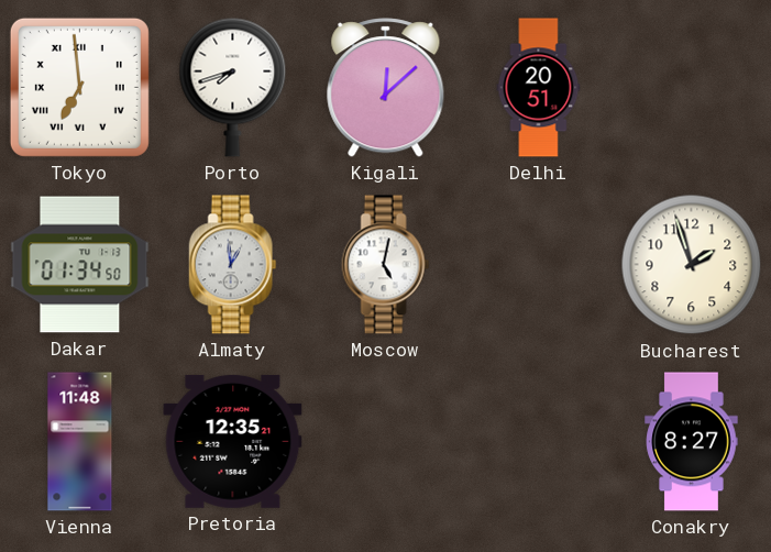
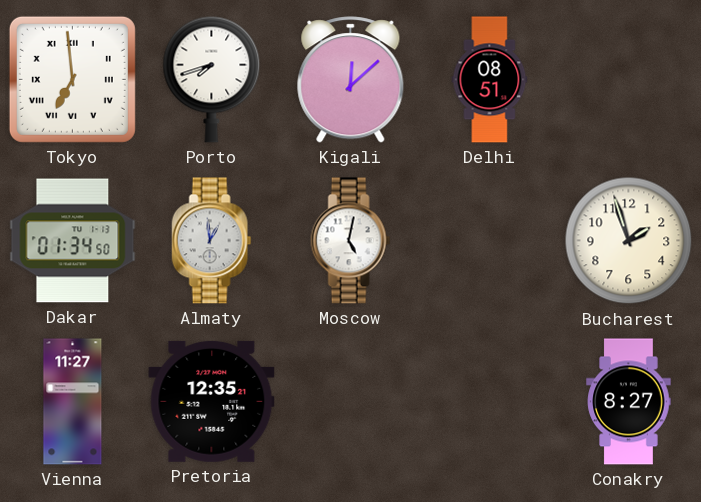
Delhi: 20:51 -> 08:51
Vienna: 11:48 -> 11:27
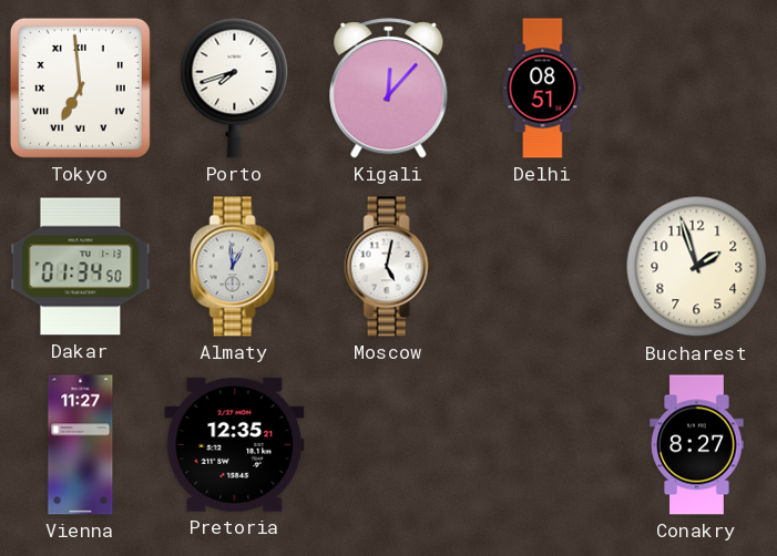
Kigali: 12:08 -> 12:07
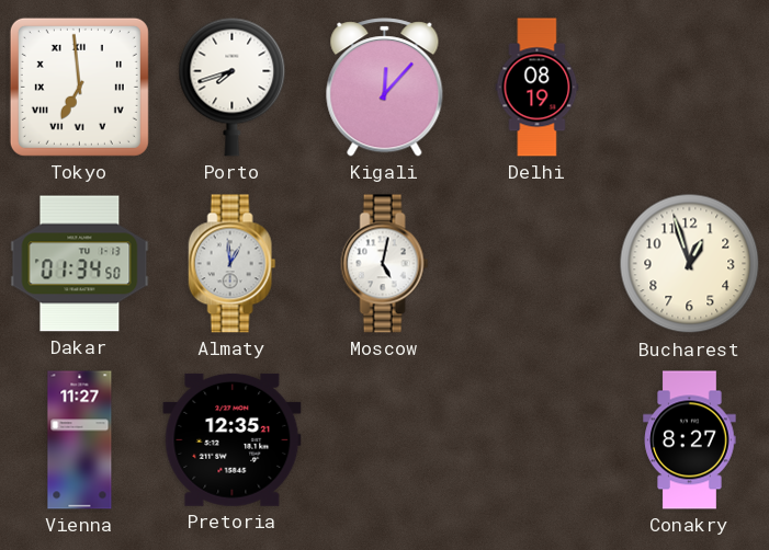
Delhi: 08:51 -> 08:19
Bucharest: 1:57 -> 12:57
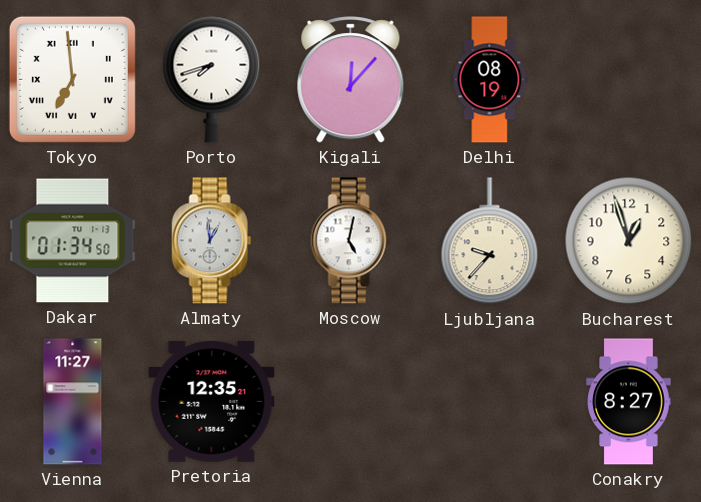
Ljubljana: none -> 9:37
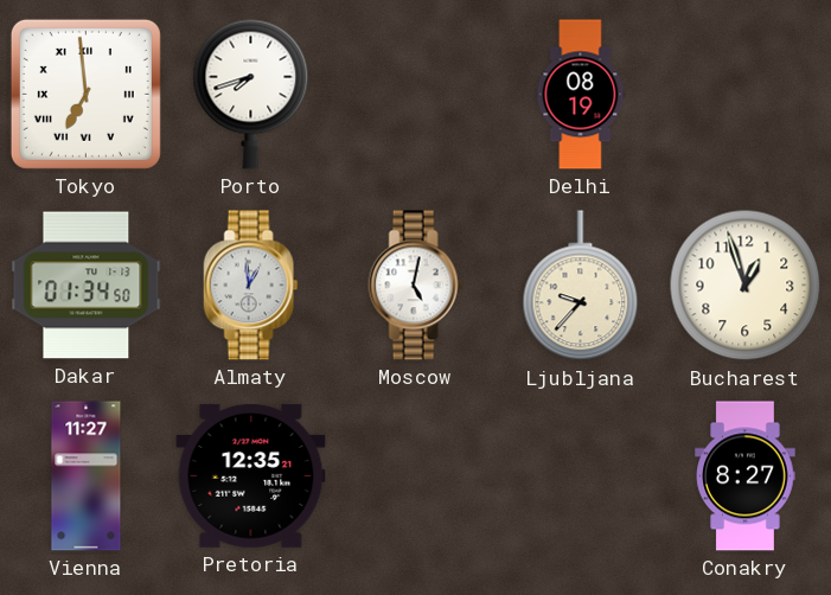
Kigali: 12:07 -> none
